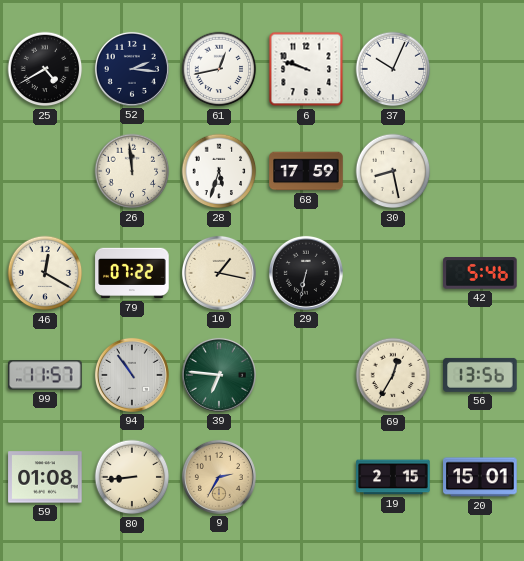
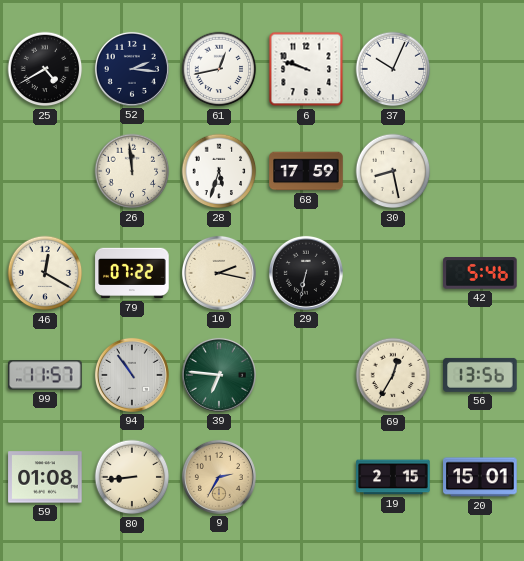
10: 1:17 -> 2:17
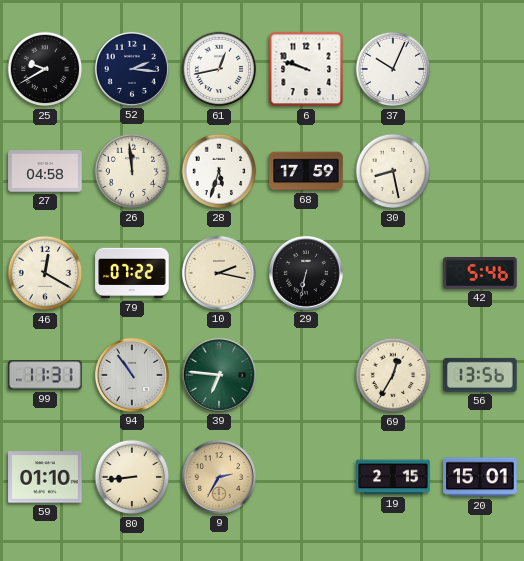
25: 4:40 -> 9:40
27: none -> 04:58
99: 11:57 -> 11:31
59: 01:08 -> 01:10
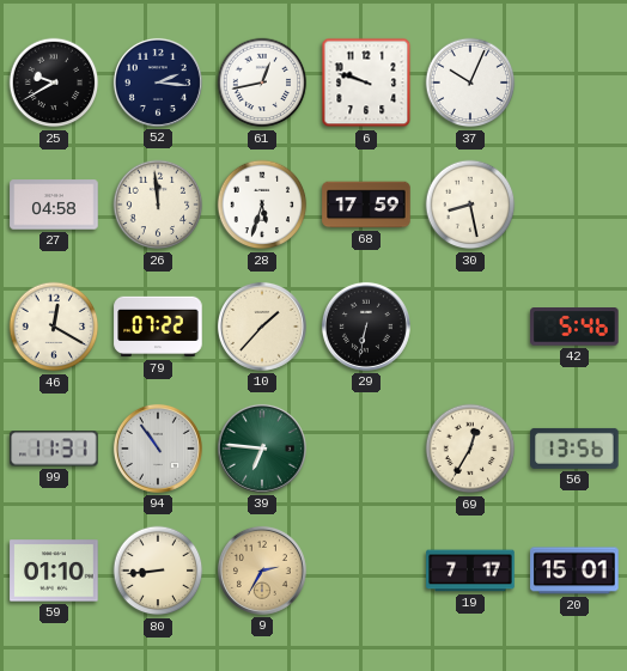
10: 2:17 -> 1:37
19: 2:15 -> 7:17
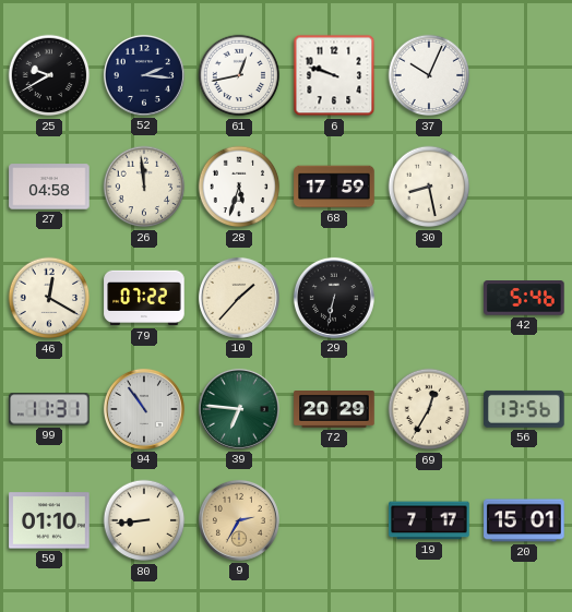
72: none -> 20:29
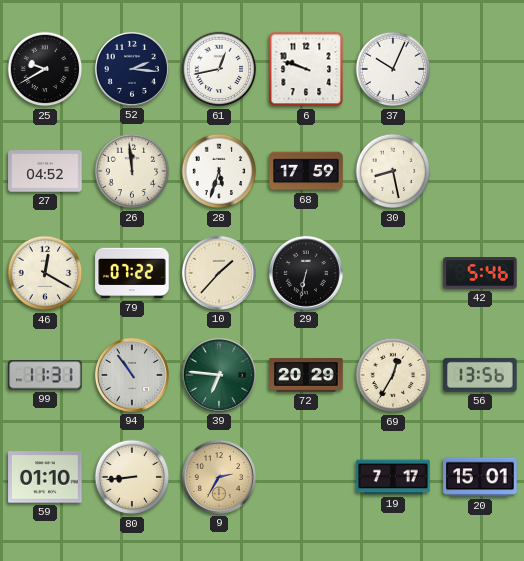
27: 04:58 -> 04:52
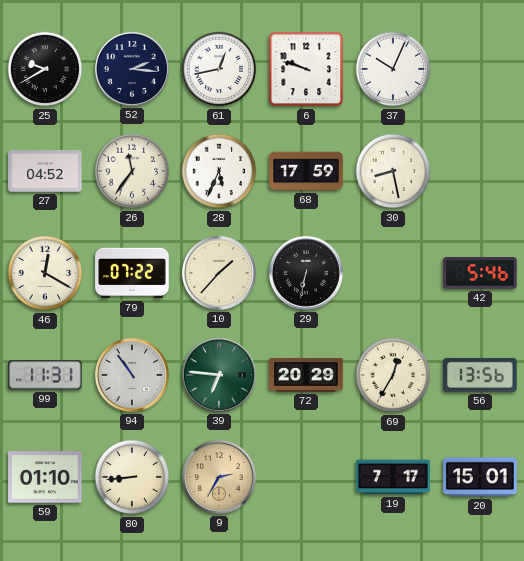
26: 11:59 -> 11:36
28: 5:33 -> 5:34
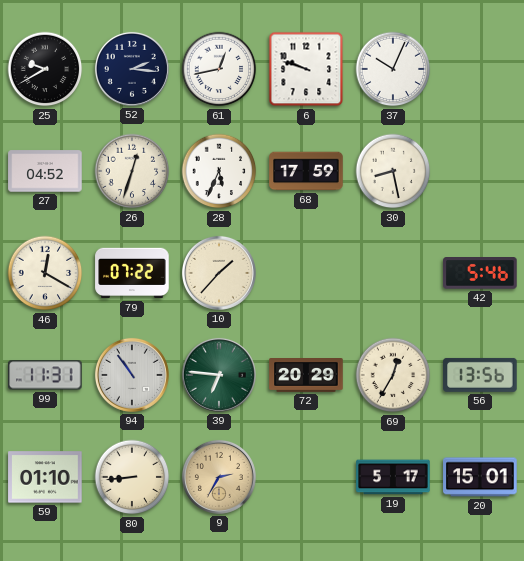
26: 11:36 -> 12:33
29: 6:32 -> none
19: 7:17 -> 5:17
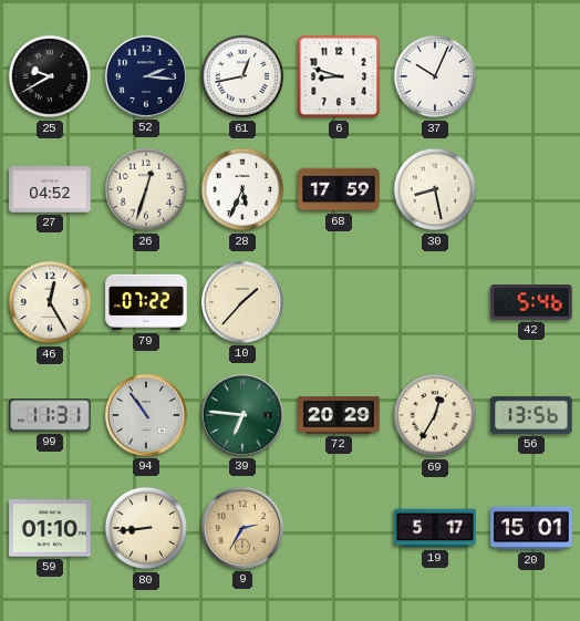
6: 9:48 -> 8:48
46: 12:20 -> 12:25
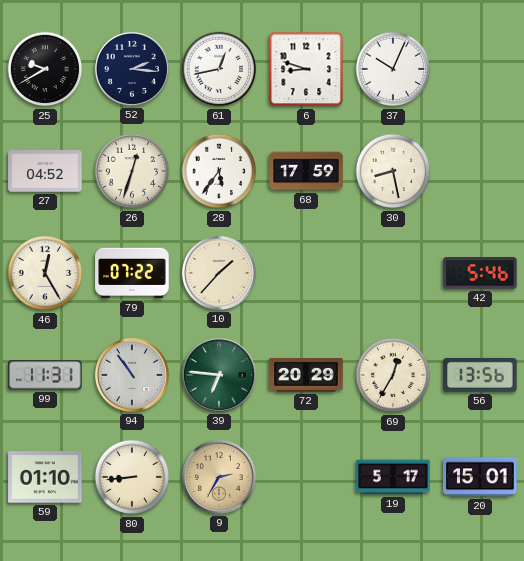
28: 5:34 -> 5:36
